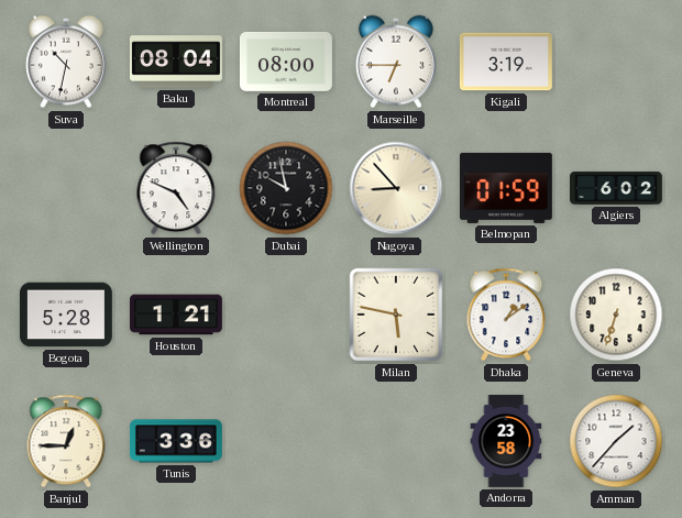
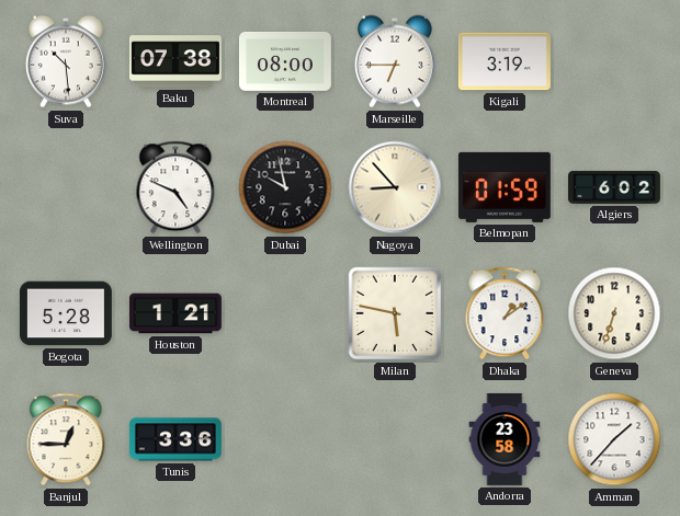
Suva: 10:32 -> 10:29
Baku: 08:04 -> 07:38
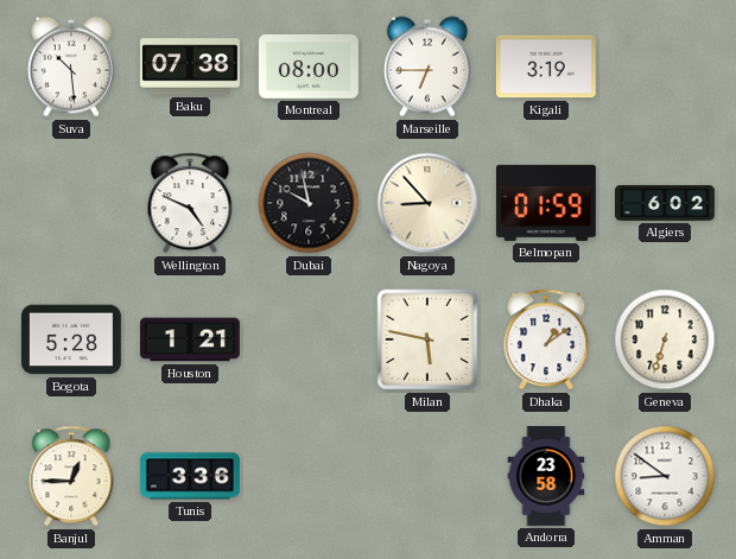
Amman: 1:37 -> 8:51
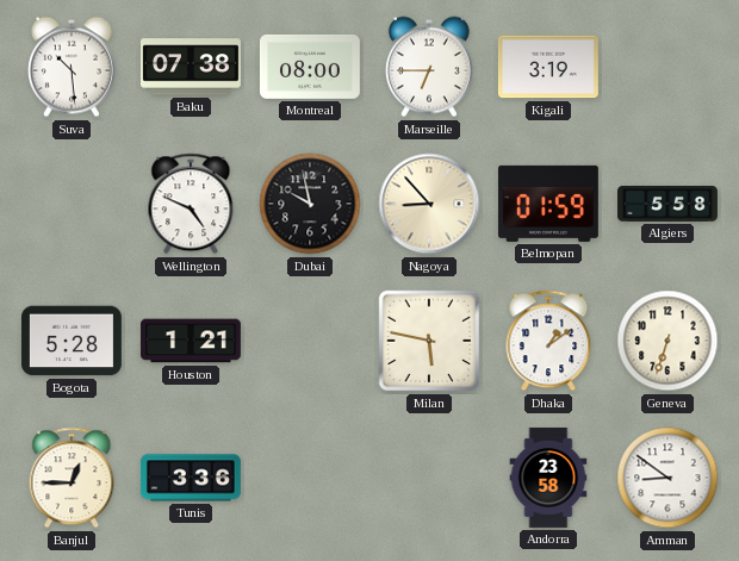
Algiers: 6:02 -> 5:58
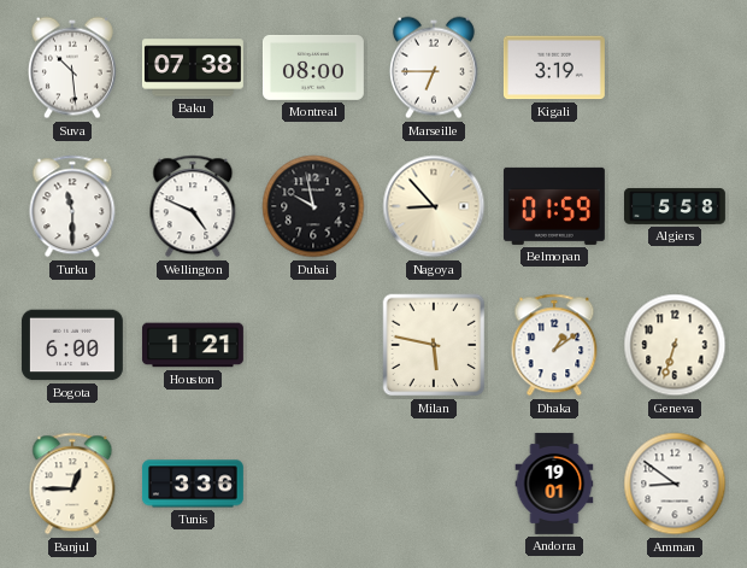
Turku: none -> 11:30
Bogota: 5:28 -> 6:00
Andorra: 23:58 -> 19:01
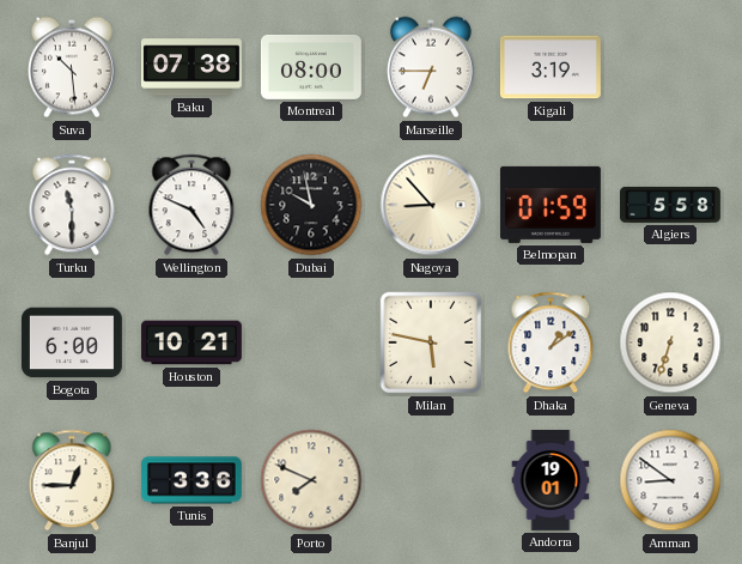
Houston: 1:21 -> 10:21
Porto: none -> 7:49
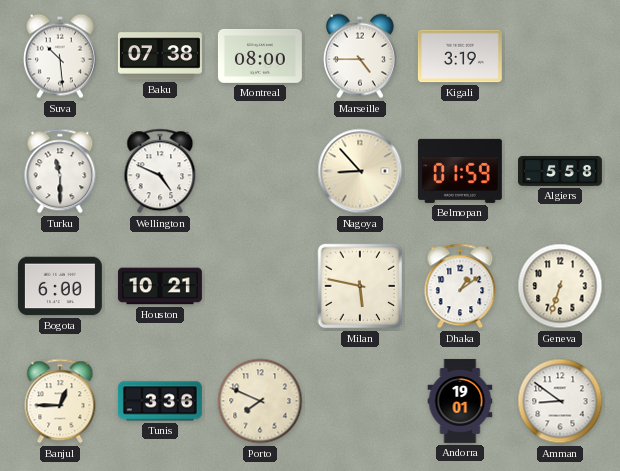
Marseille: 6:45 -> 4:45
Dubai: 9:58 -> none
